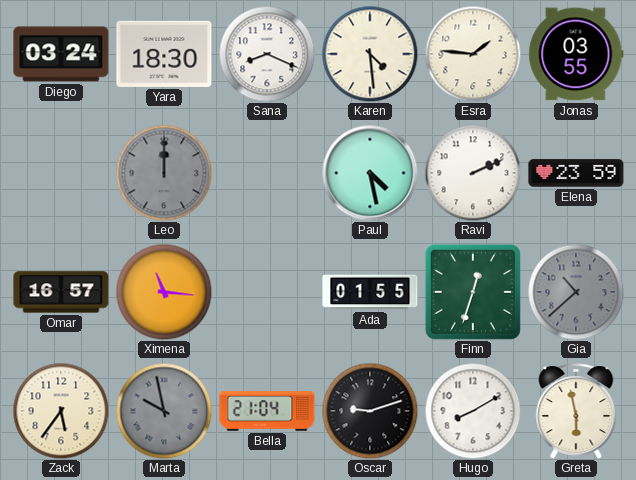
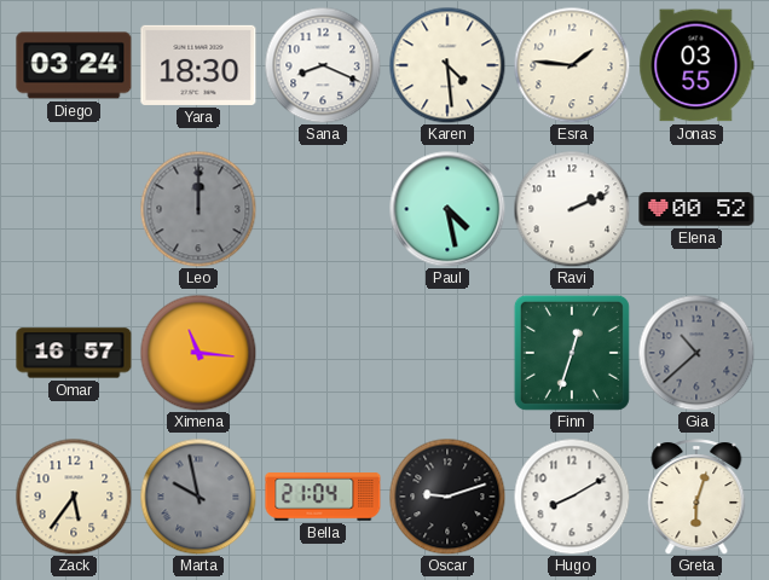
Elena: 23:59 -> 00:52
Ada: 01:55 -> none
Greta: 5:58 -> 6:03
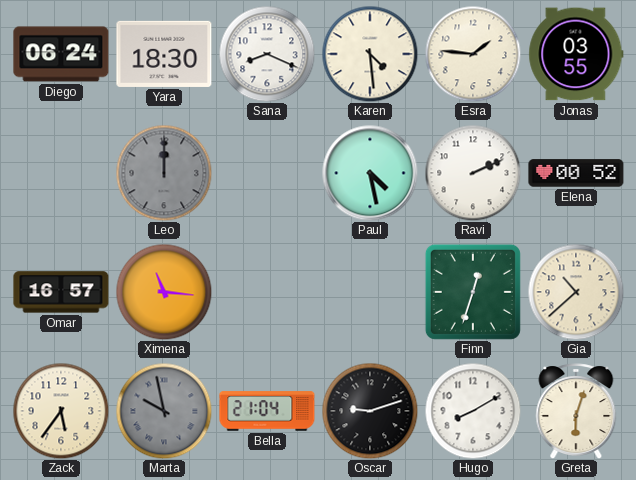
Diego: 03:24 -> 06:24
Gia dial: grey -> cream
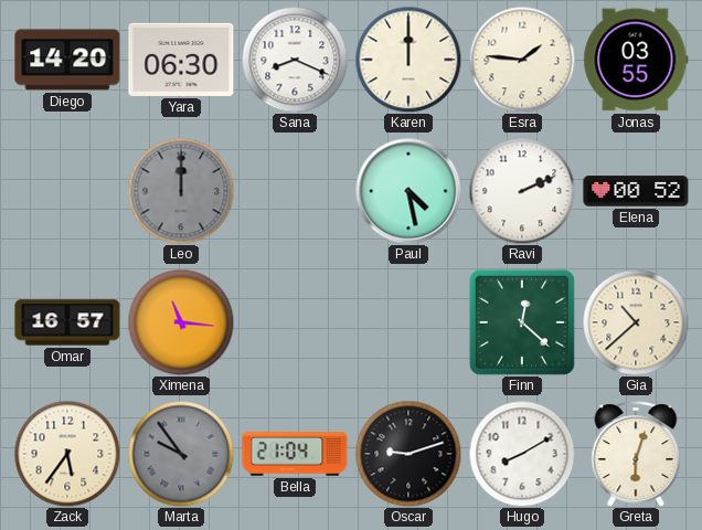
Diego: 06:24 -> 14:20
Yara: 18:30 -> 06:30
Karen: 4:29 -> 12:00
Finn: 12:33 -> 12:22
Marta: 9:58 -> 9:54
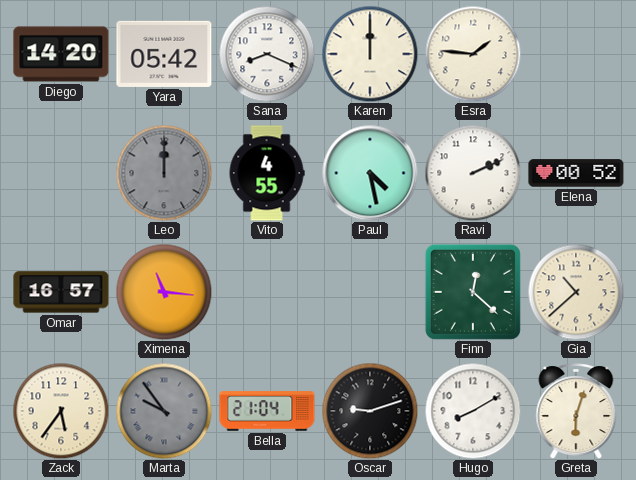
Yara: 06:30 -> 05:42
Jonas: 03:55 -> none
Vito: none -> 4:55
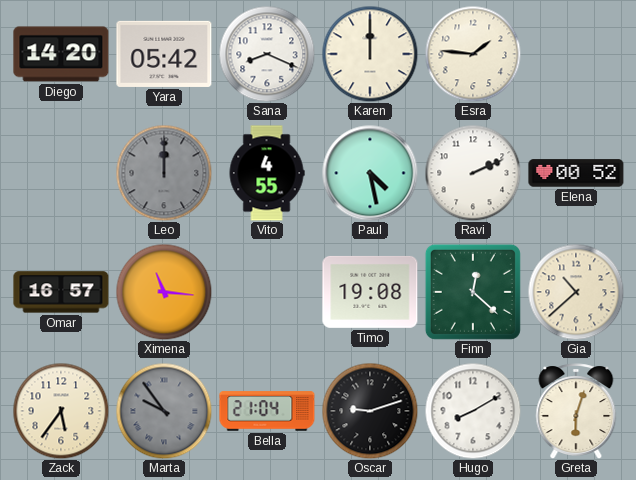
Timo: none -> 19:08
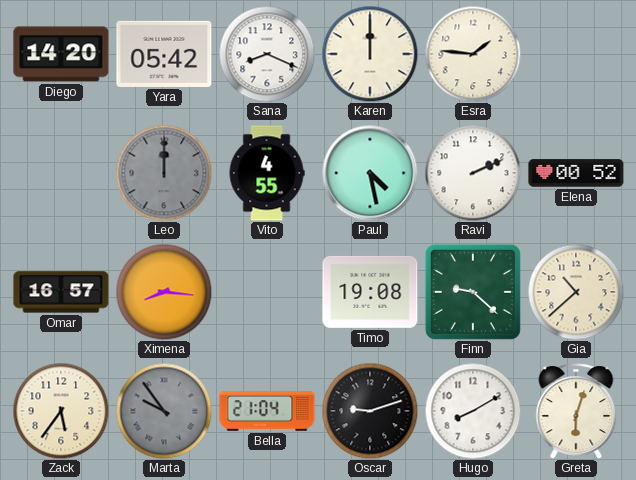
Ximena: 11:16 -> 8:16
Finn: 12:22 -> 9:22
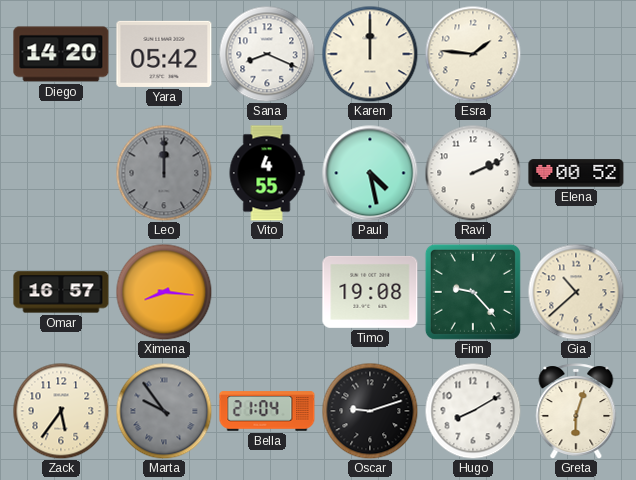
Finn: 9:22 -> 9:23
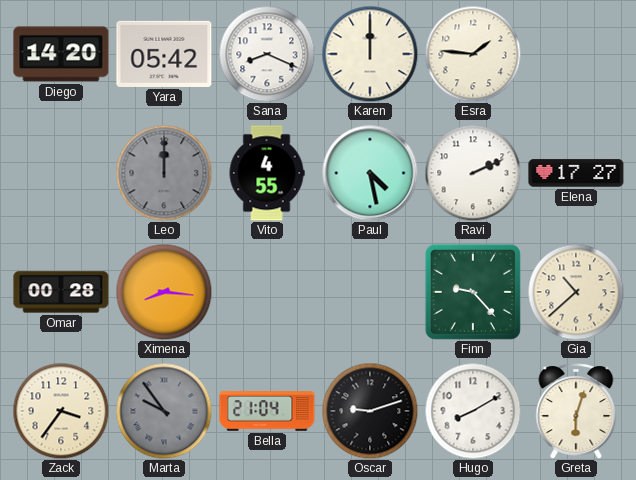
Elena: 00:52 -> 17:27
Omar: 16:57 -> 00:28
Timo: 19:08 -> none
Zack: 5:36 -> 3:36
